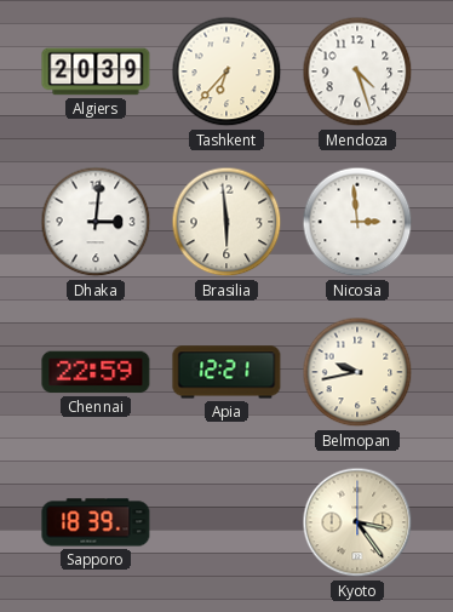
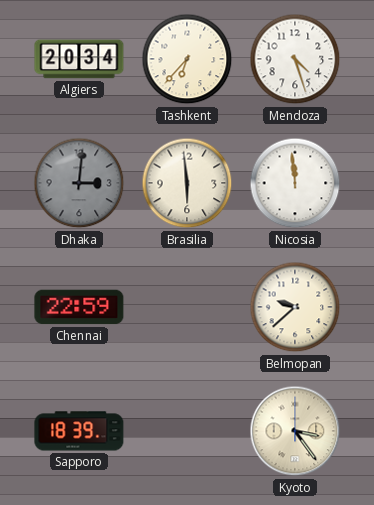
Algiers: 20:39 -> 20:34
Dhaka dial: white -> grey
Nicosia: 2:59 -> 11:59
Apia: 12:21 -> none
Belmopan: 9:43 -> 9:38
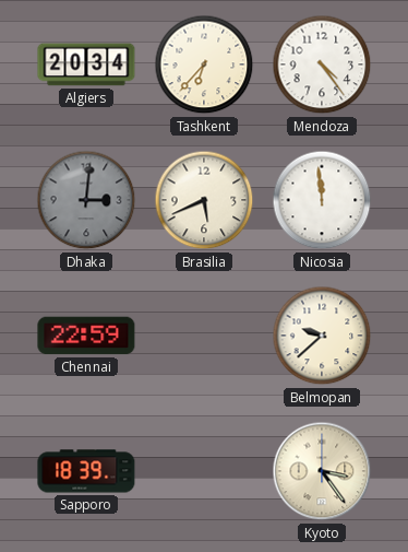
Mendoza: 4:27 -> 4:24
Brasilia: 5:59 -> 5:41
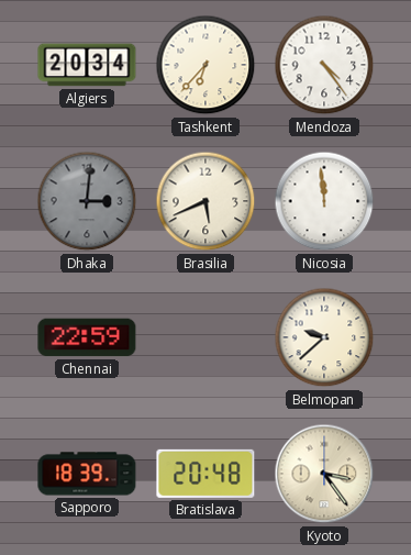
Bratislava: none -> 20:48
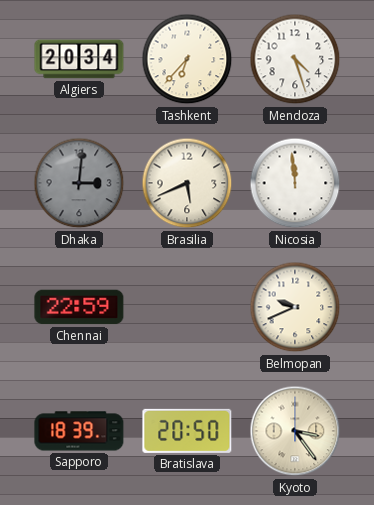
Mendoza: 4:24 -> 4:27
Belmopan: 9:38 -> 9:41
Bratislava: 20:48 -> 20:50
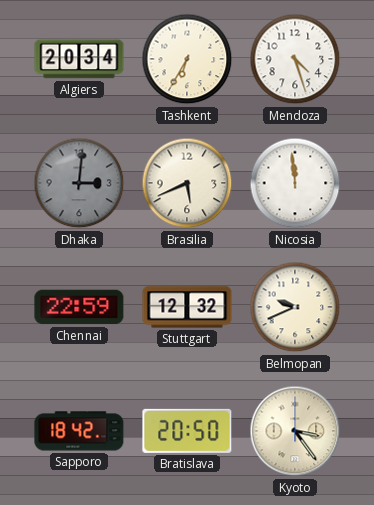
Tashkent: 6:37 -> 6:35
Stuttgart: none -> 12:32
Sapporo: 18:39 -> 18:42
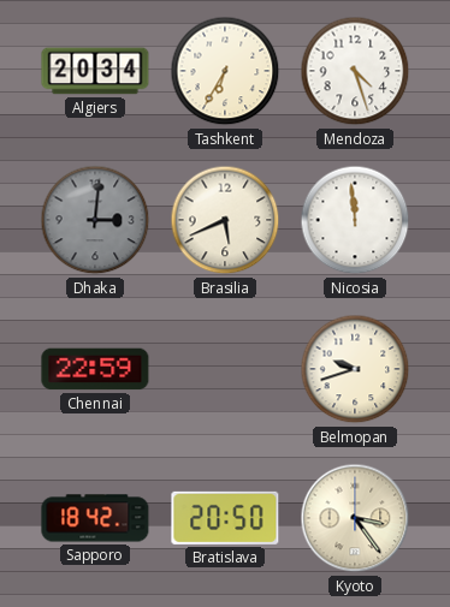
Stuttgart: 12:32 -> none
Belmopan: 9:41 -> 9:42
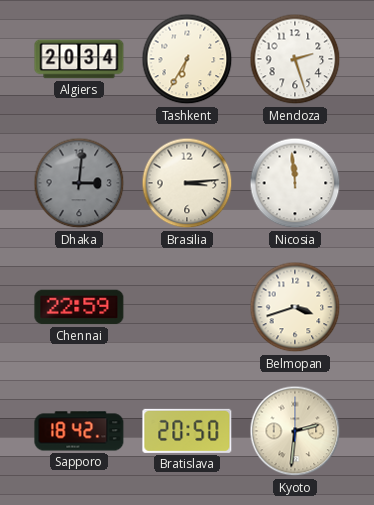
Mendoza: 4:27 -> 2:27
Brasilia: 5:41 -> 3:14
Belmopan: 9:42 -> 3:42
Kyoto: 3:24 -> 2:31
